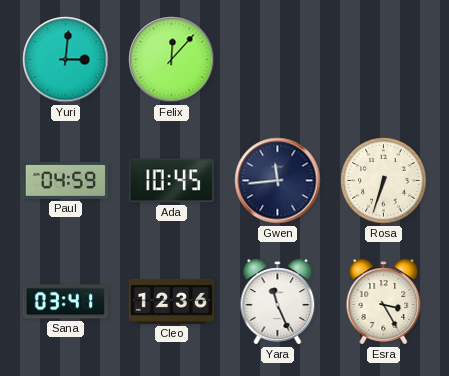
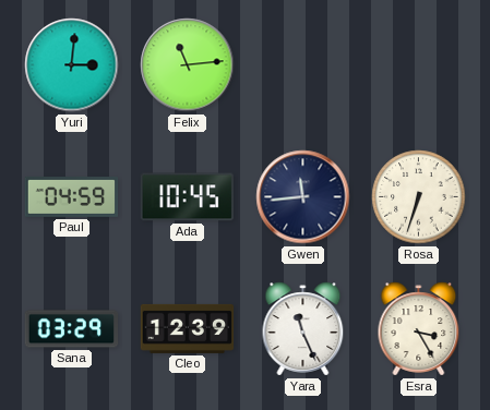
Felix: 12:07 -> 11:14
Sana: 03:41 -> 03:29
Cleo: 12:36 -> 12:39
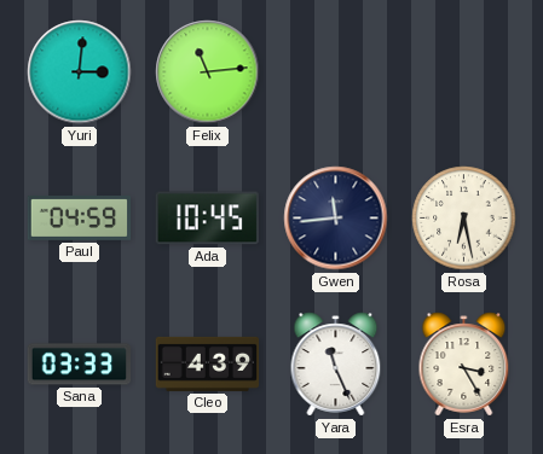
Rosa: 6:33 -> 6:28
Sana: 03:29 -> 03:33
Cleo: 12:39 -> 4:39
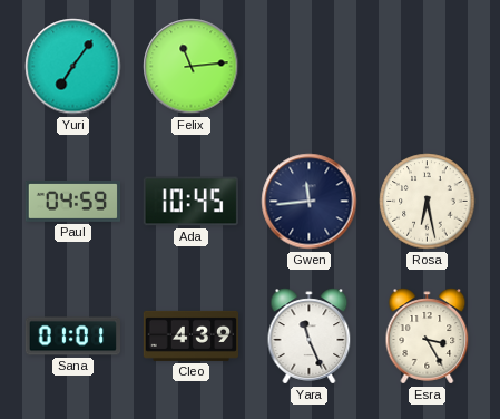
Yuri: 3:01 -> 7:06
Sana: 03:33 -> 01:01
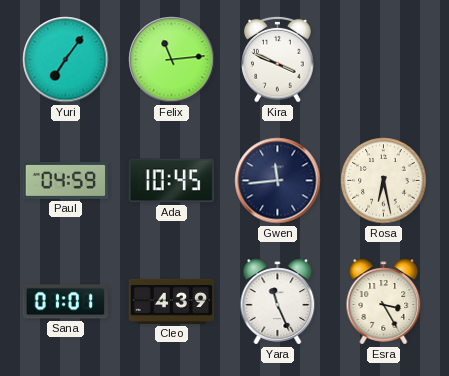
Kira: none -> 3:49
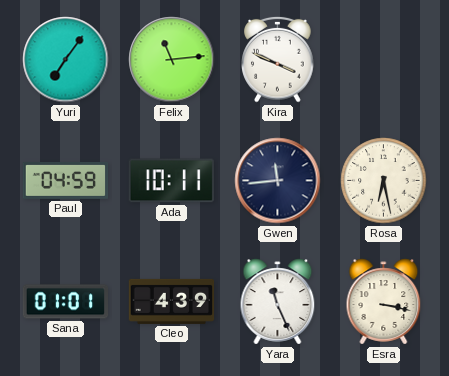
Ada: 10:45 -> 10:11
Esra: 3:25 -> 3:17
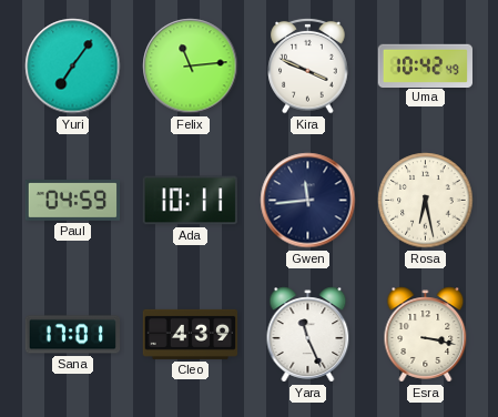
Uma: none -> 10:42
Sana: 01:01 -> 17:01
